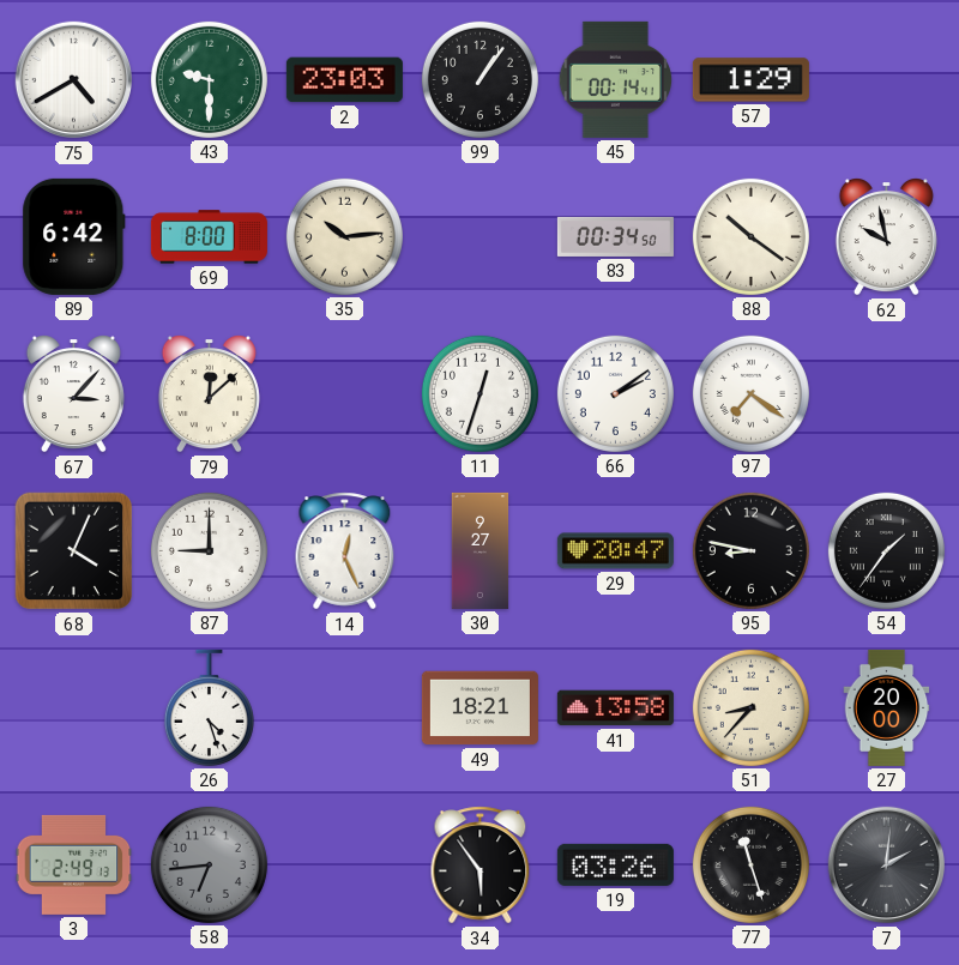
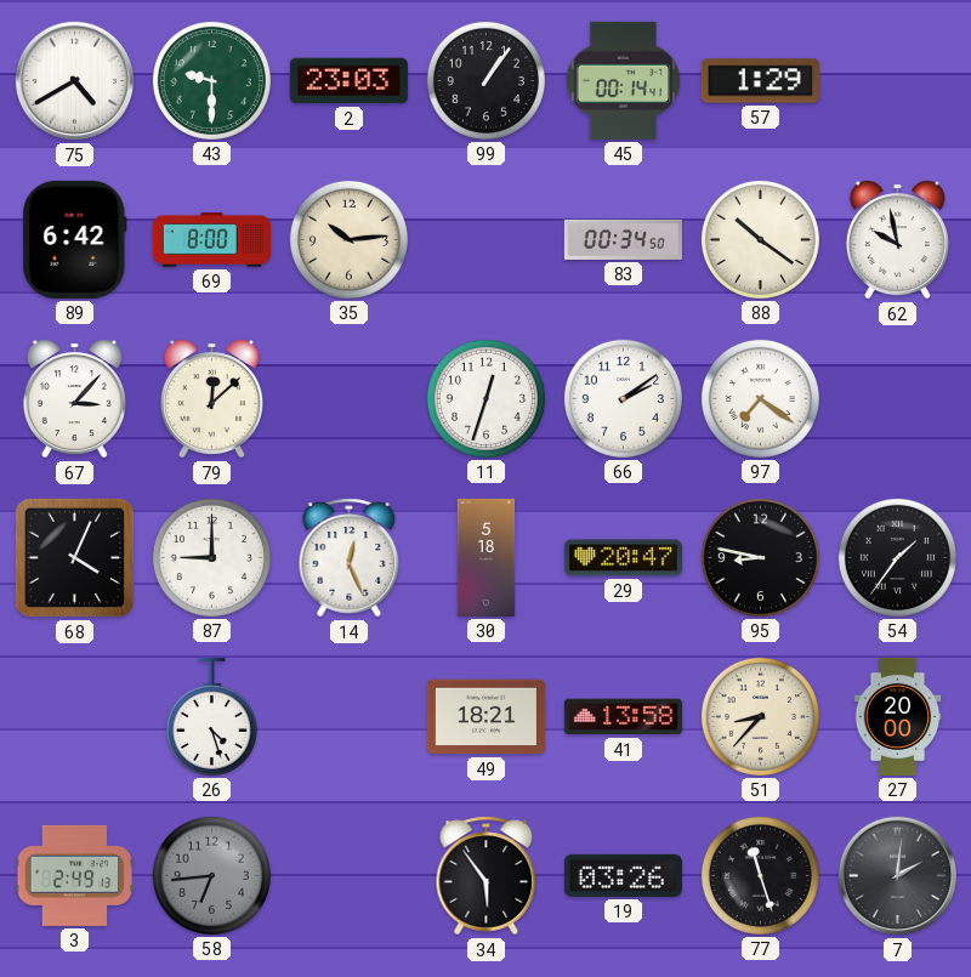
30: 9:27 -> 5:18
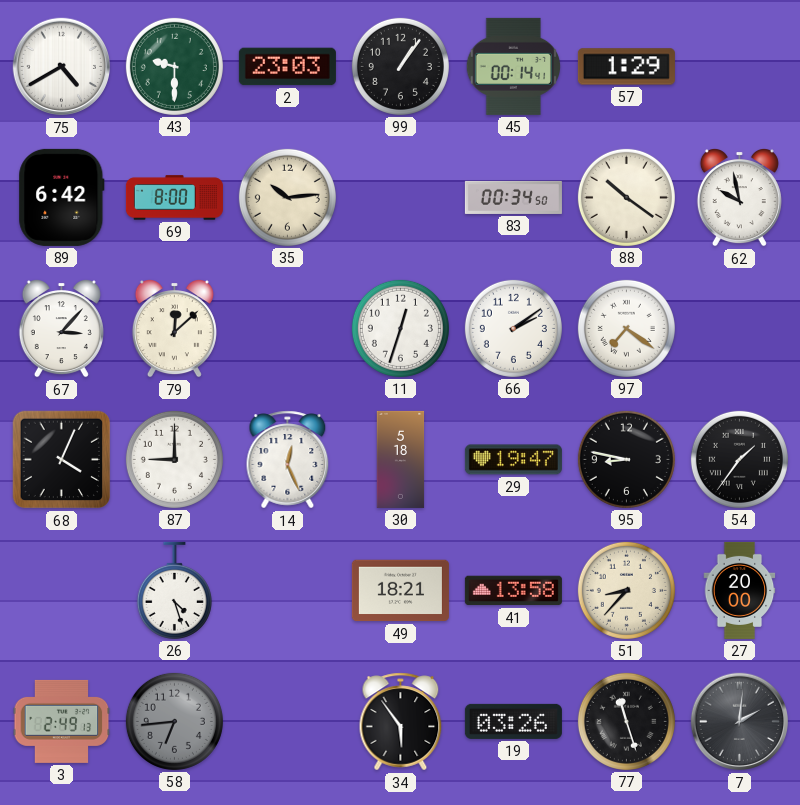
29: 20:47 -> 19:47
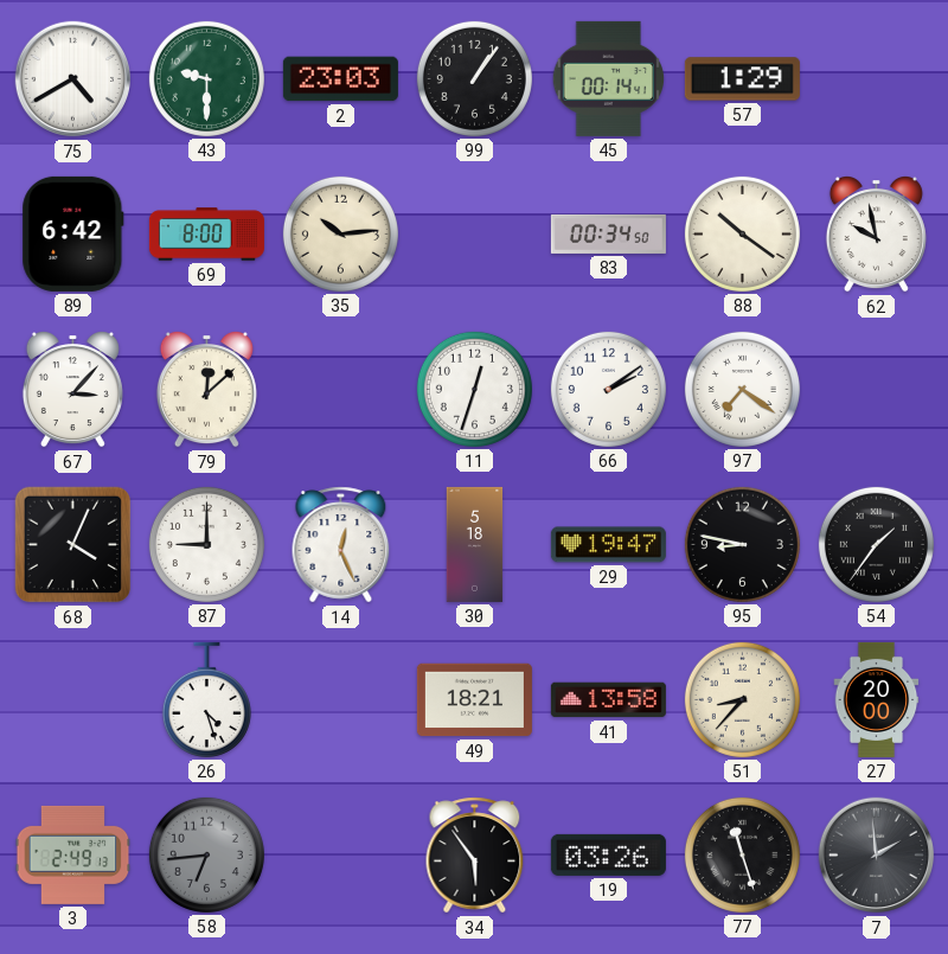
7: 2:01 -> 1:59
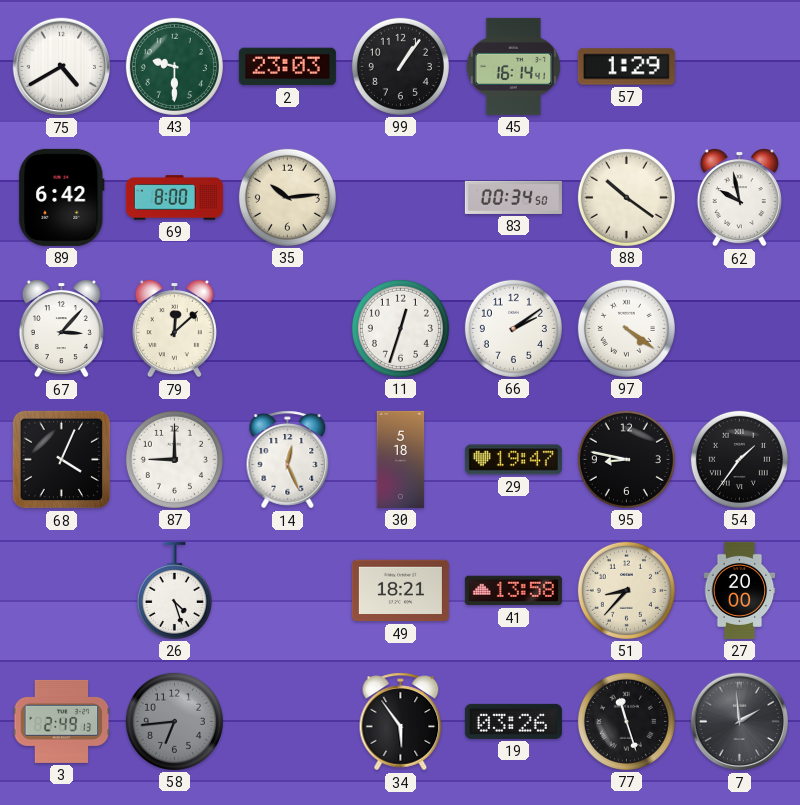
45: 00:14 -> 16:14
97: 7:21 -> 4:21
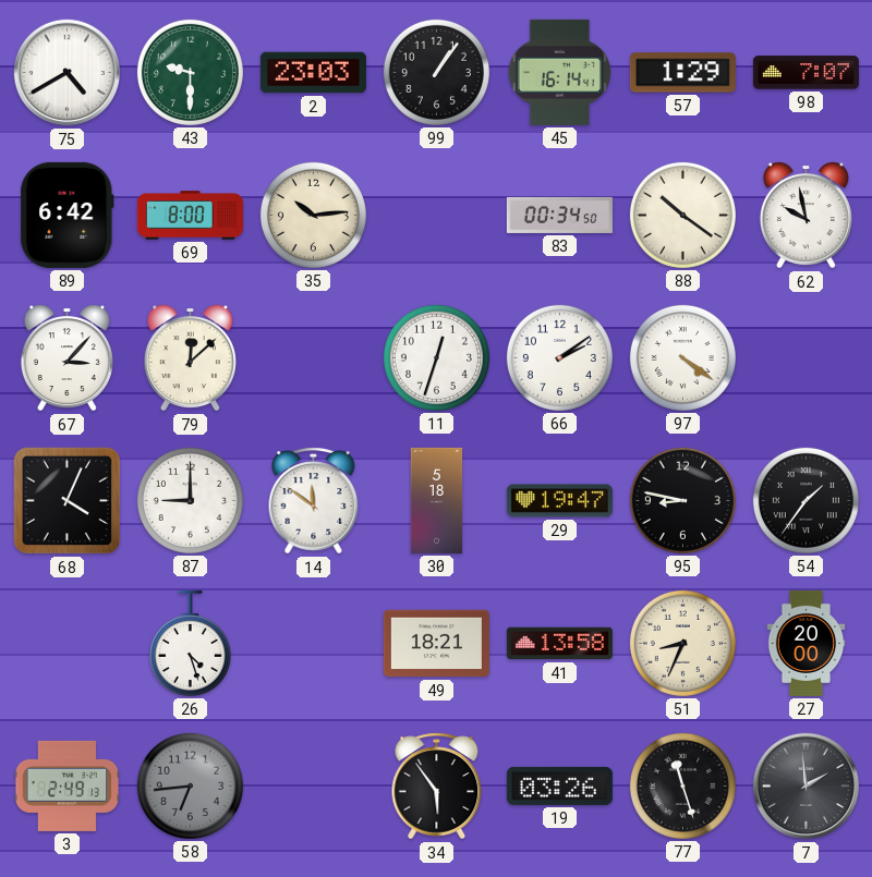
98: none -> 7:07
14: 12:26 -> 11:51
51: 8:37 -> 8:34
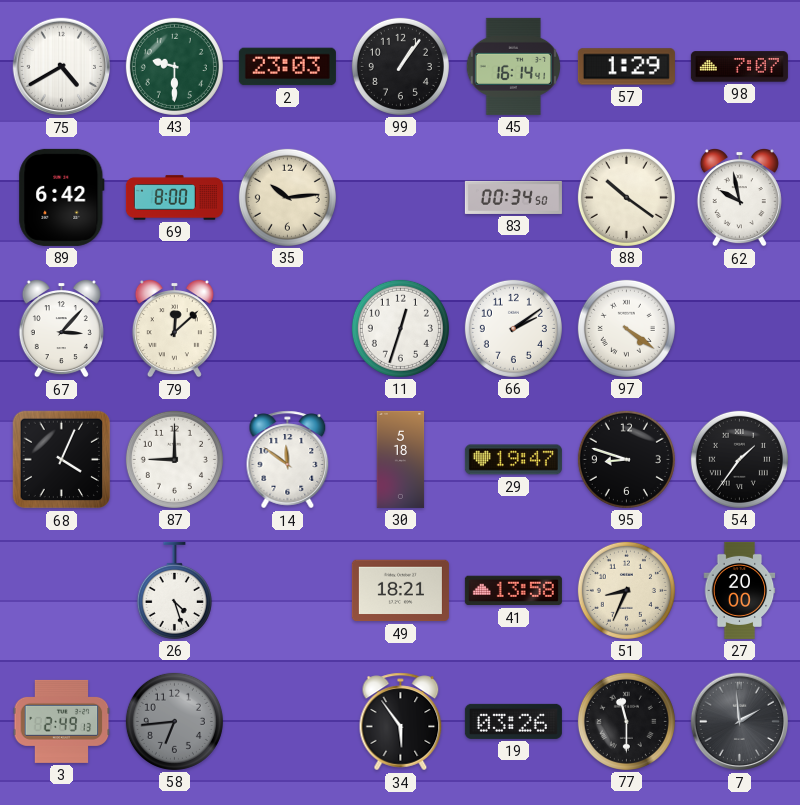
95: 8:47 -> 8:48
77: 11:27 -> 11:30
